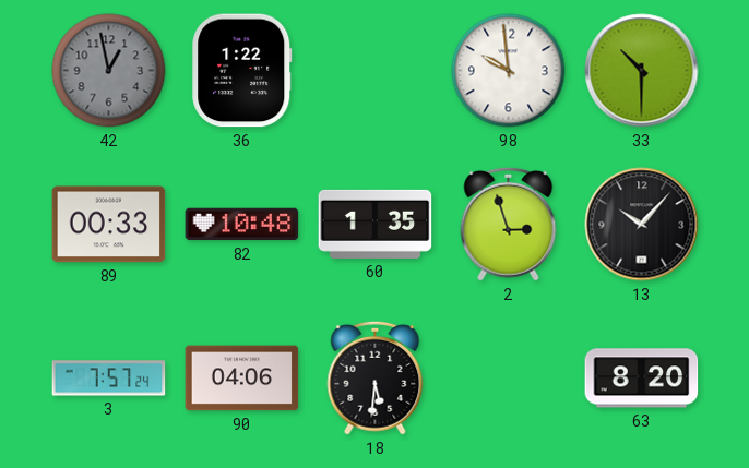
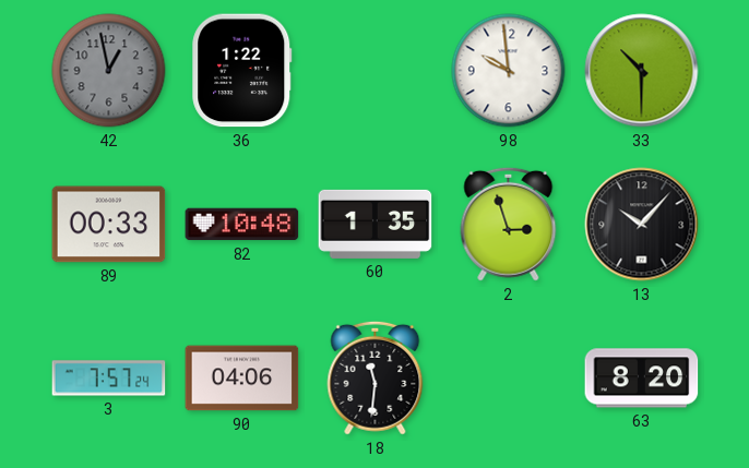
18: 5:31 -> 11:31
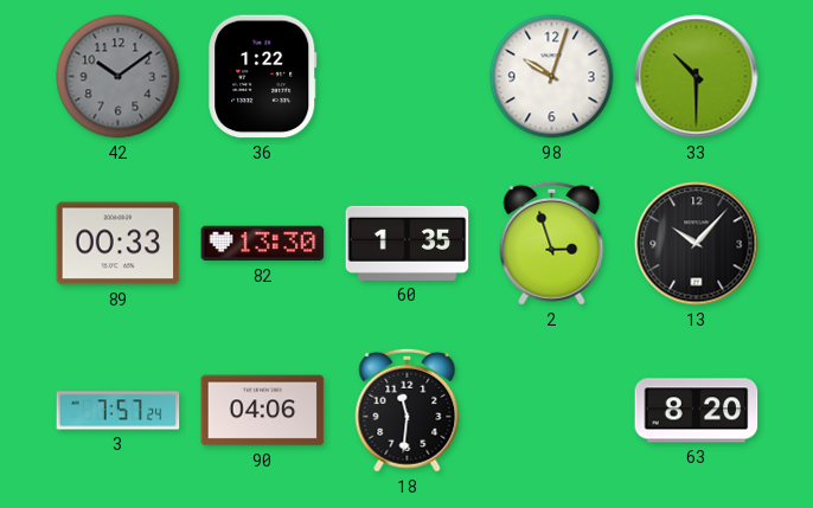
42: 12:58 -> 10:09
98: 9:59 -> 10:03
82: 10:48 -> 13:30
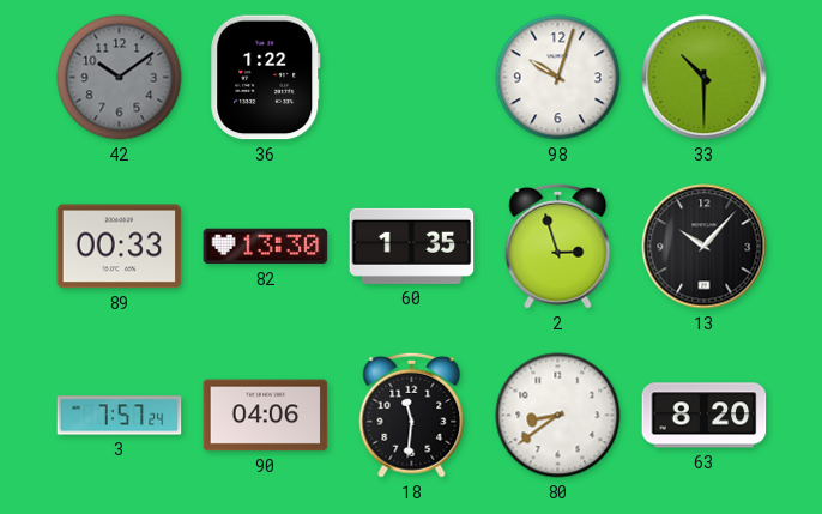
80: none -> 8:39
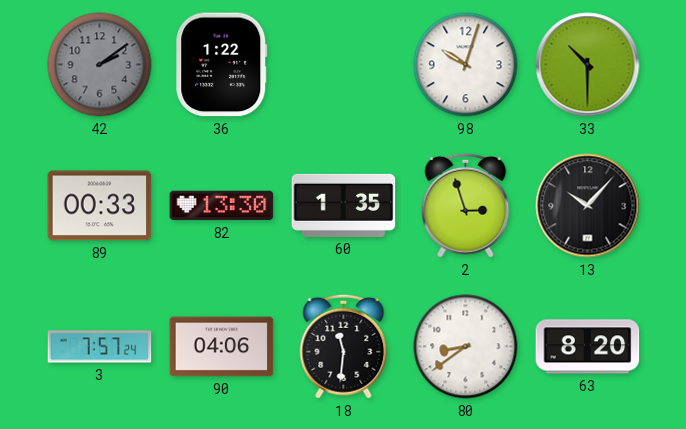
42: 10:09 -> 2:09
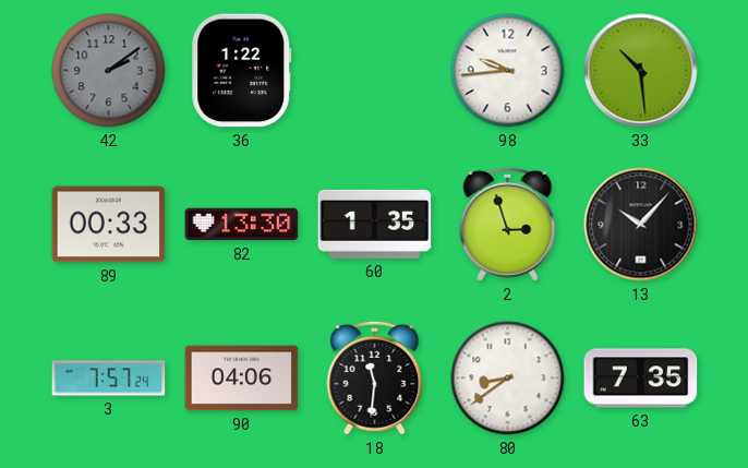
98: 10:03 -> 9:44
33: 10:30 -> 10:29
63: 8:20 -> 7:35
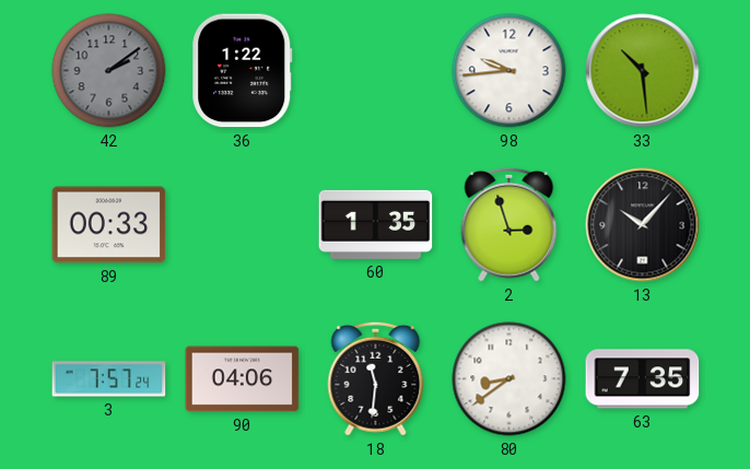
82: 13:30 -> none
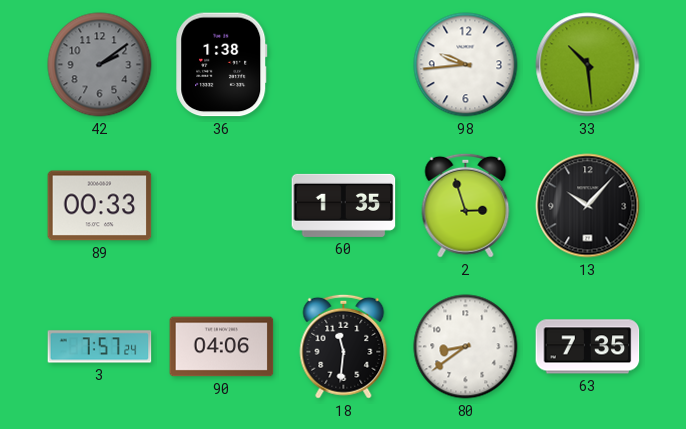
36: 1:22 -> 1:38
